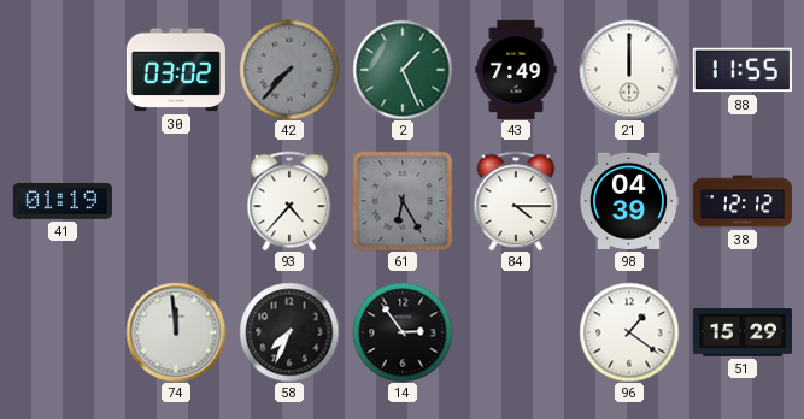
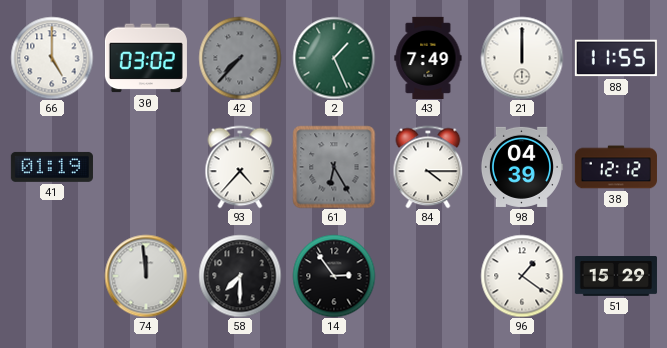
66: none -> 5:00
58: 7:34 -> 7:30
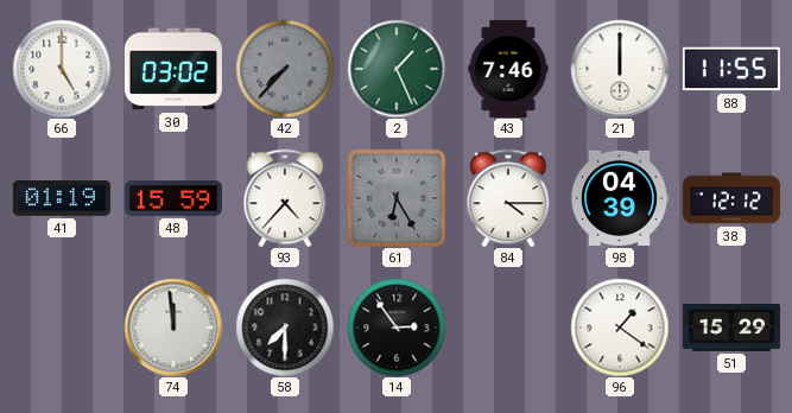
43: 7:49 -> 7:46
48: none -> 15:59
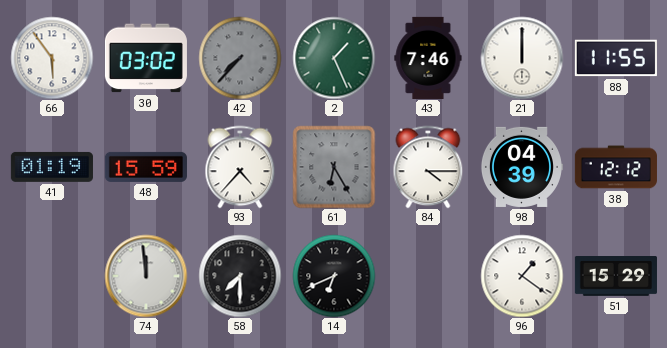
66: 5:00 -> 5:54
14: 2:54 -> 6:41
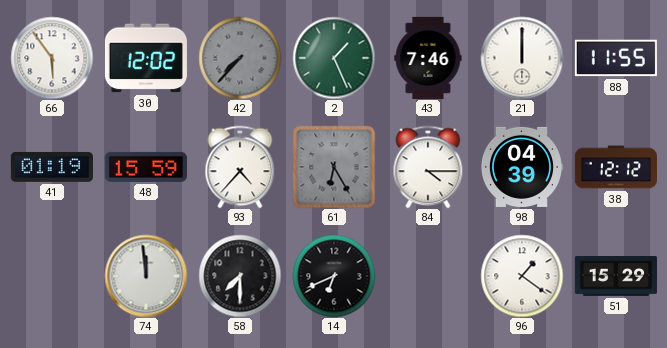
30: 03:02 -> 12:02
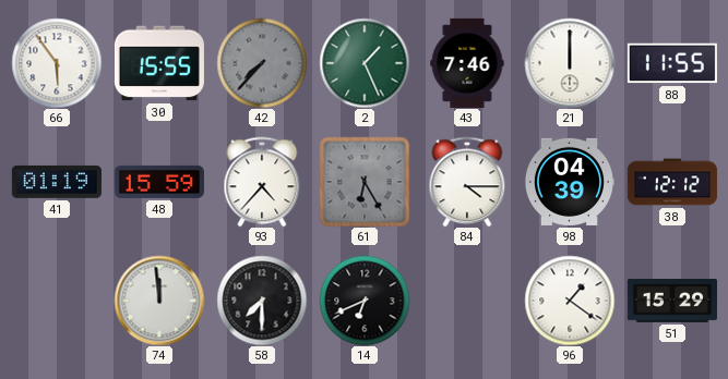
30: 12:02 -> 15:55
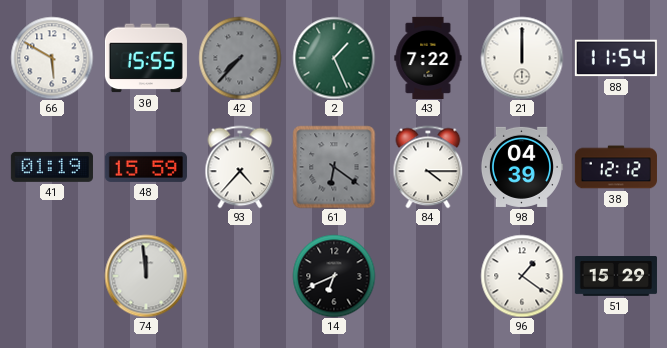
66: 5:54 -> 5:50
43: 7:46 -> 7:22
88: 11:55 -> 11:54
61: 6:25 -> 6:21
58: 7:30 -> none
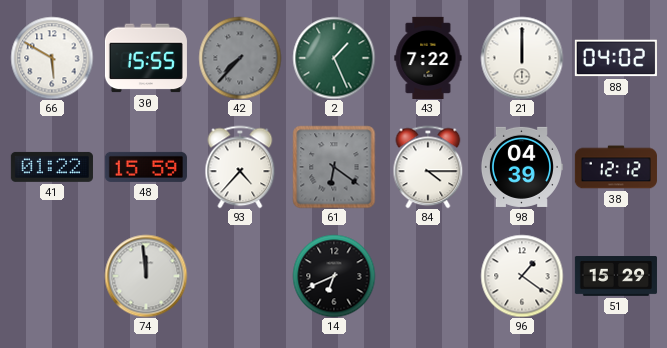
88: 11:54 -> 04:02
41: 01:19 -> 01:22
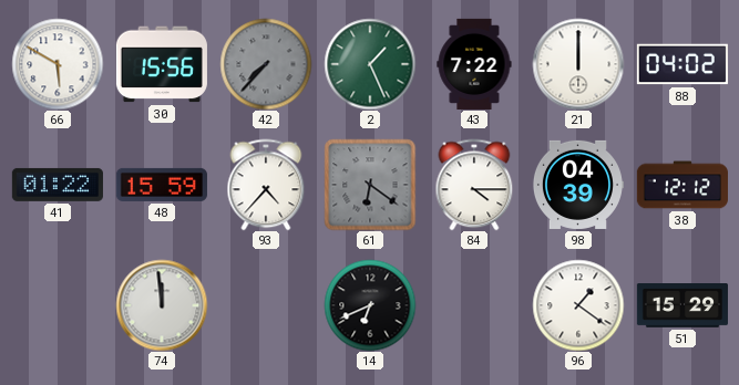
30: 15:55 -> 15:56
